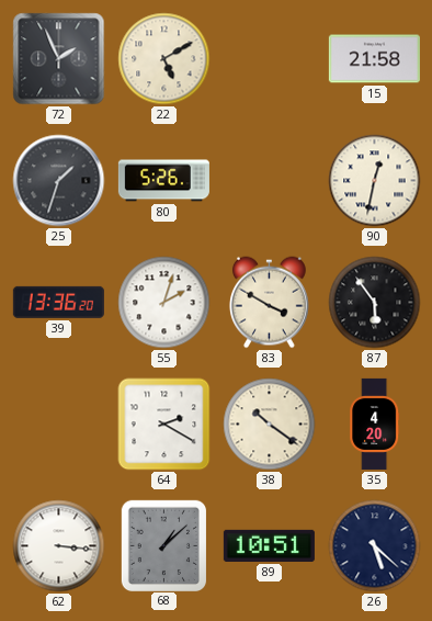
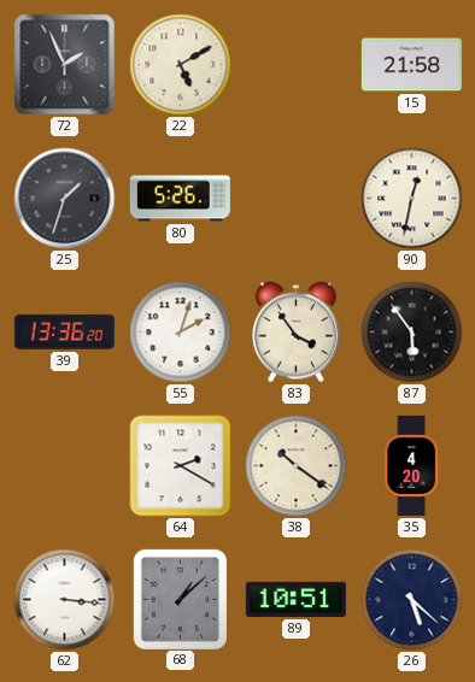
83: 3:50 -> 3:54
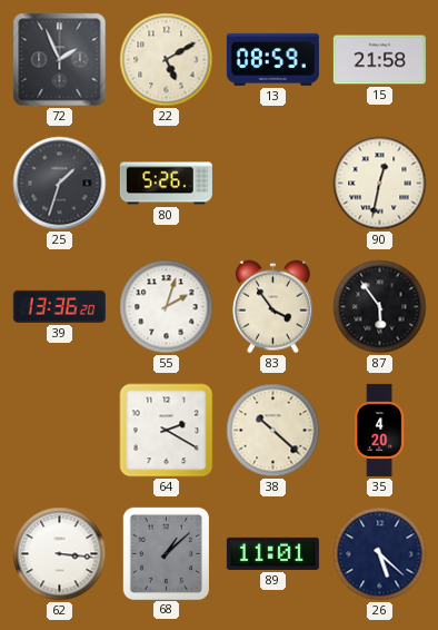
13: none -> 08:59
38: 10:21 -> 10:22
89: 10:51 -> 11:01
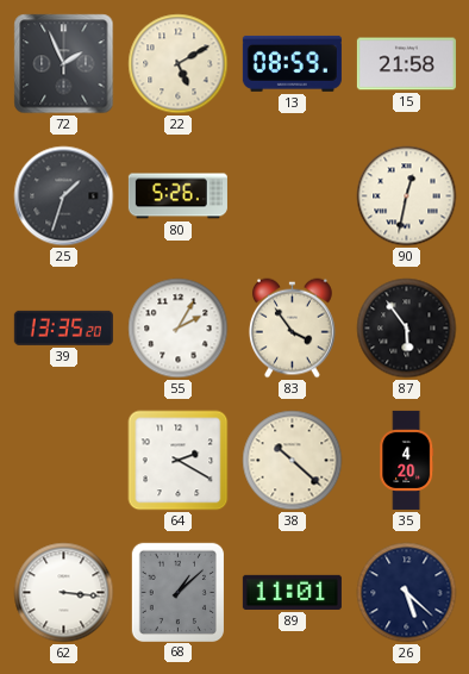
39: 13:36 -> 13:35
55: 2:03 -> 2:05
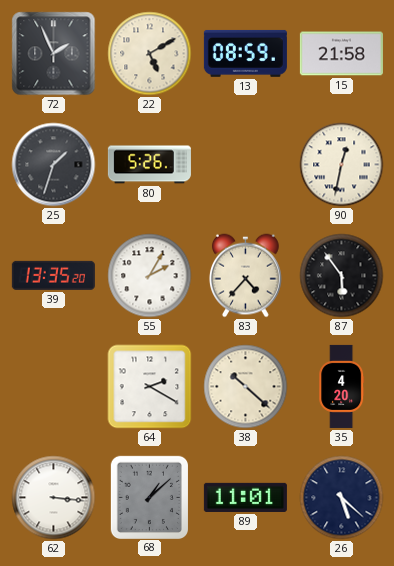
83: 3:54 -> 4:37
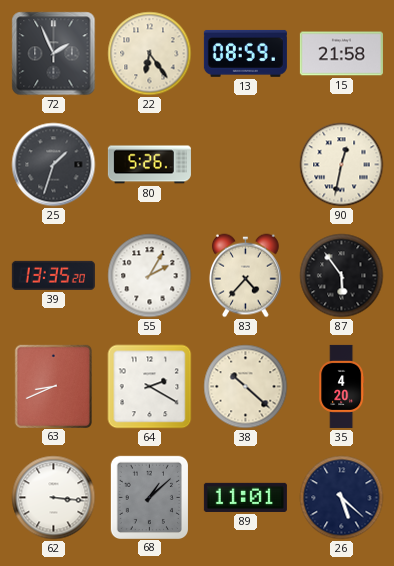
22: 5:10 -> 6:24
63: none -> 8:41
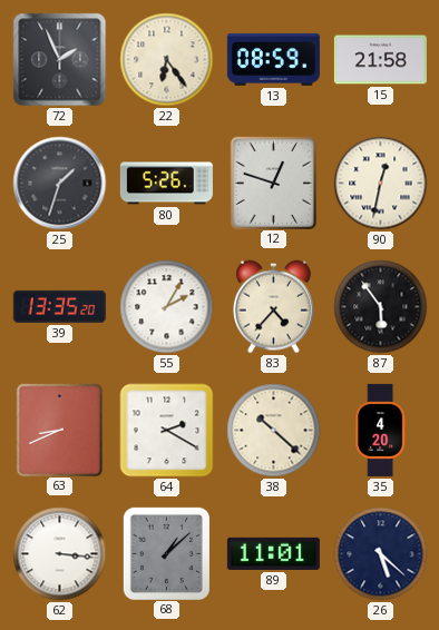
12: none -> 12:48
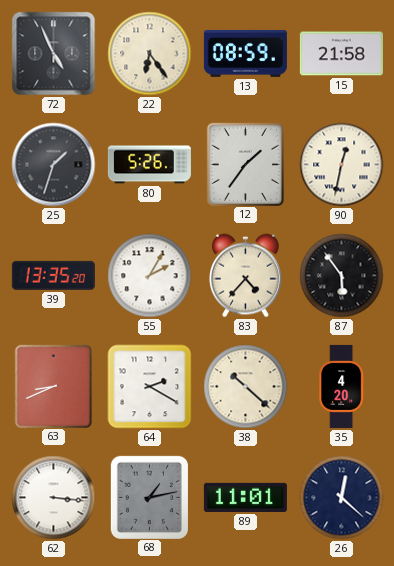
72: 1:56 -> 4:56
12: 12:48 -> 1:36
68: 1:08 -> 1:13
26: 5:22 -> 12:22
